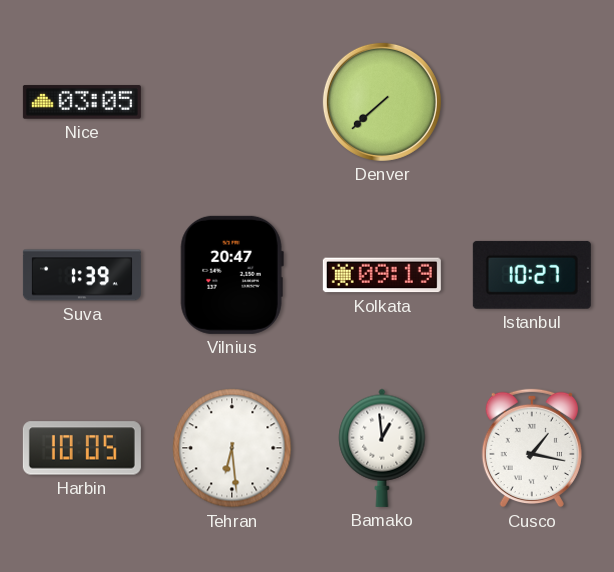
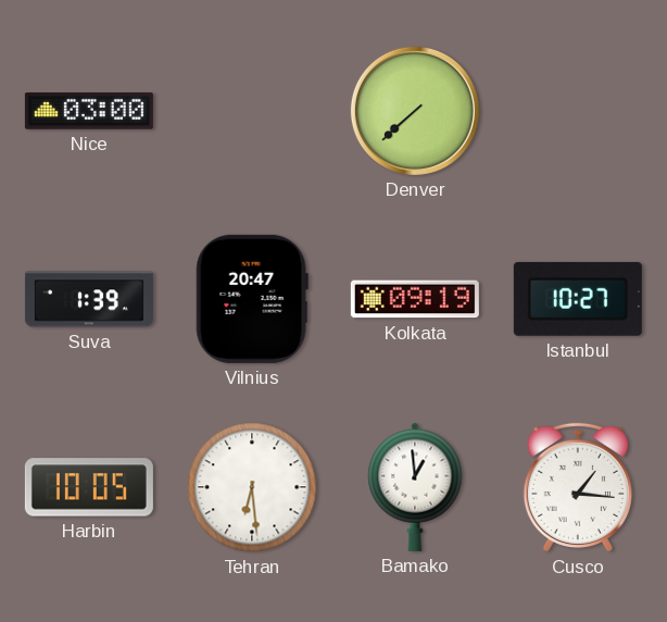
Nice: 03:05 -> 03:00
Cusco: 1:17 -> 1:16
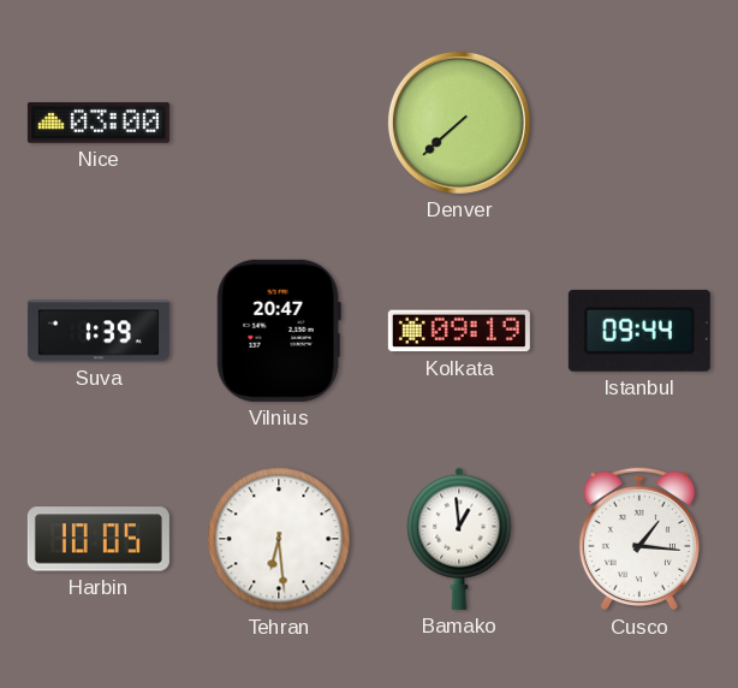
Istanbul: 10:27 -> 09:44
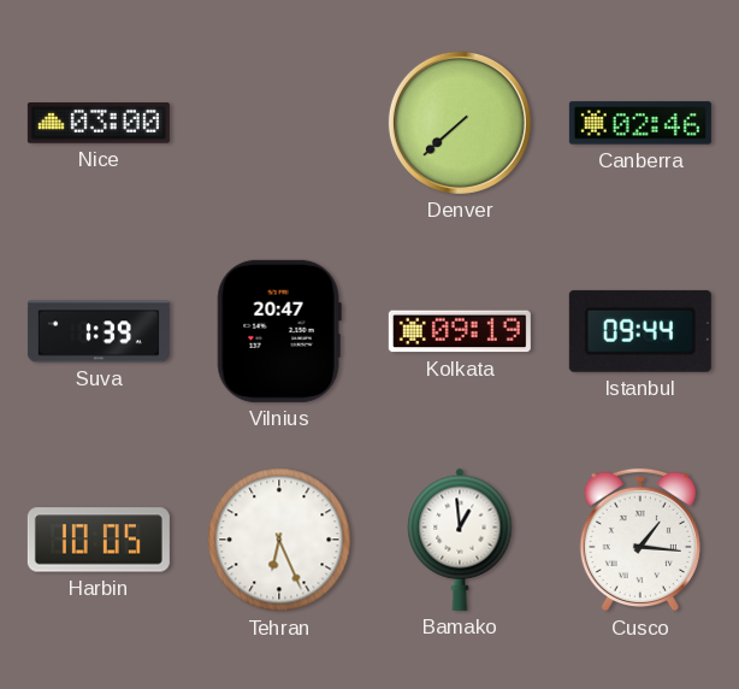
Canberra: none -> 02:46
Tehran: 6:29 -> 6:26
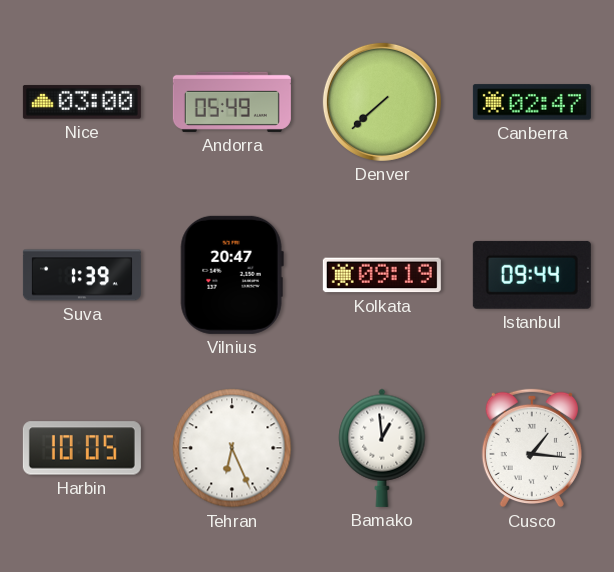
Andorra: none -> 05:49
Canberra: 02:46 -> 02:47
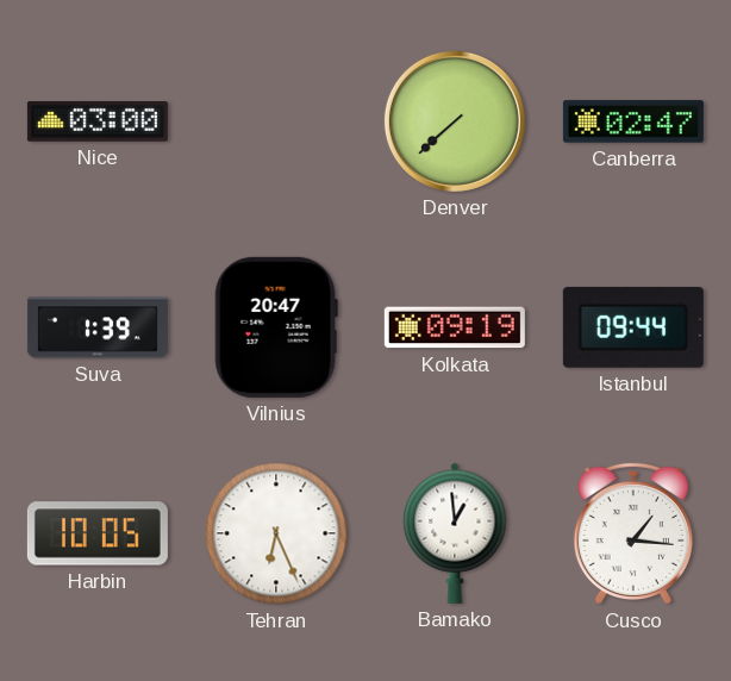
Andorra: 05:49 -> none
